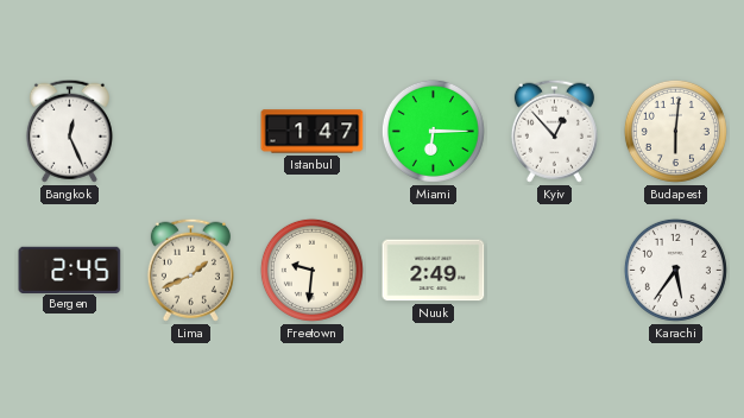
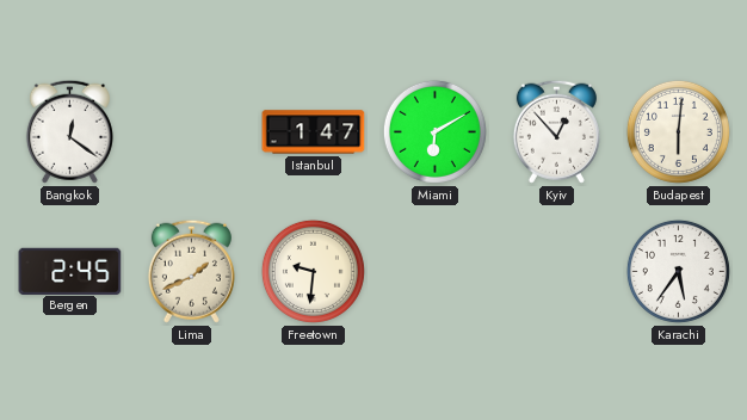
Bangkok: 12:26 -> 12:21
Miami: 6:15 -> 6:10
Nuuk: 2:49 -> none
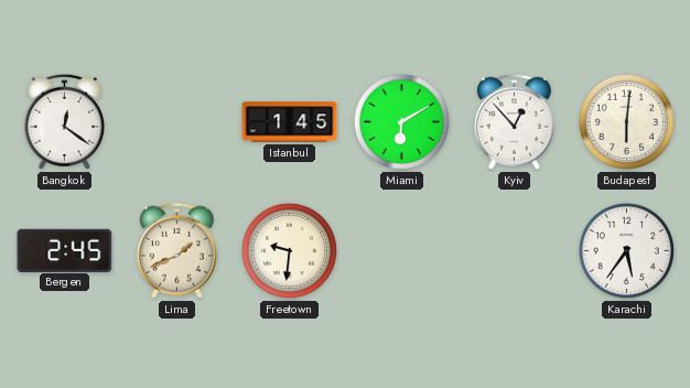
Istanbul: 1:47 -> 1:45
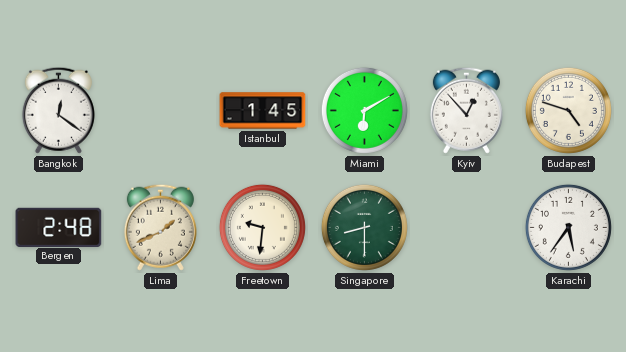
Budapest: 6:01 -> 4:48
Bergen: 2:45 -> 2:48
Singapore: none -> 8:30
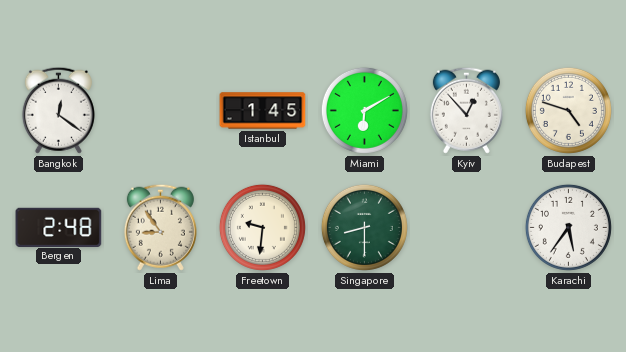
Lima: 1:41 -> 8:54
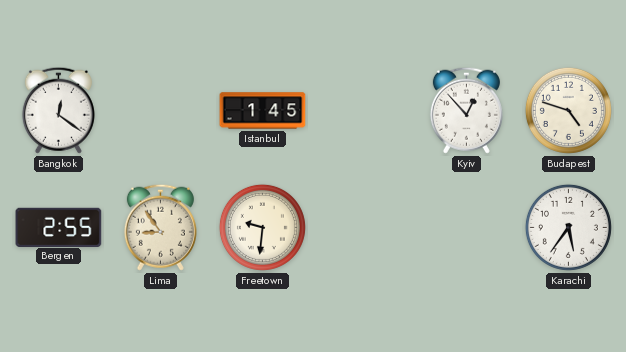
Miami: 6:10 -> none
Bergen: 2:48 -> 2:55
Singapore: 8:30 -> none
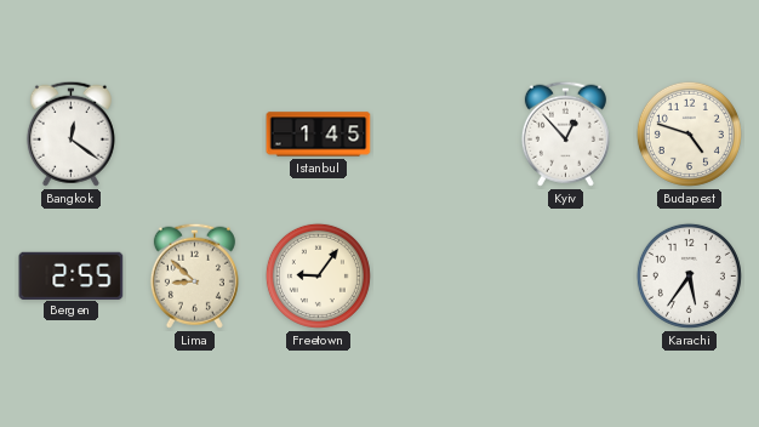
Lima: 8:54 -> 8:52
Freetown: 9:31 -> 9:06
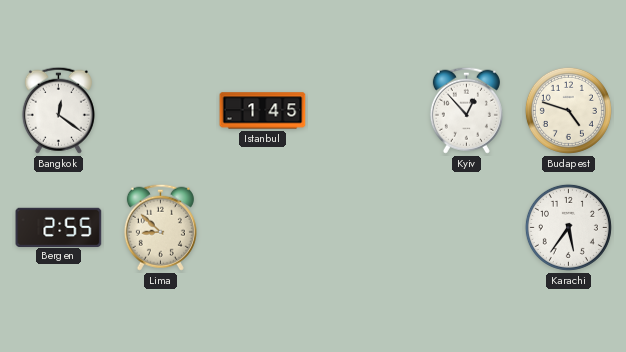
Freetown: 9:06 -> none
